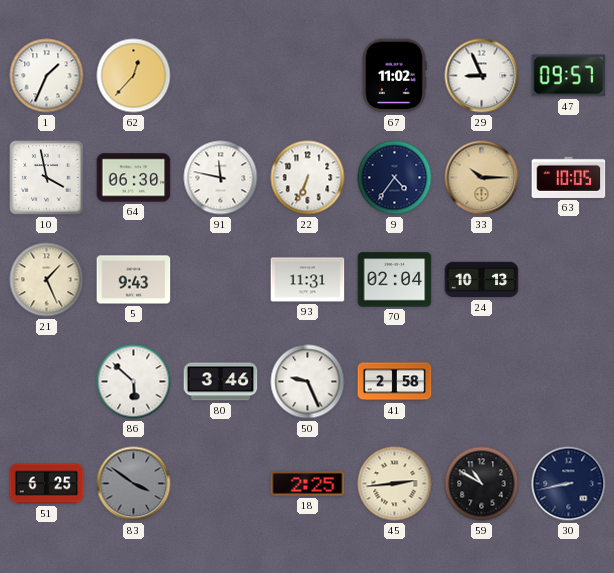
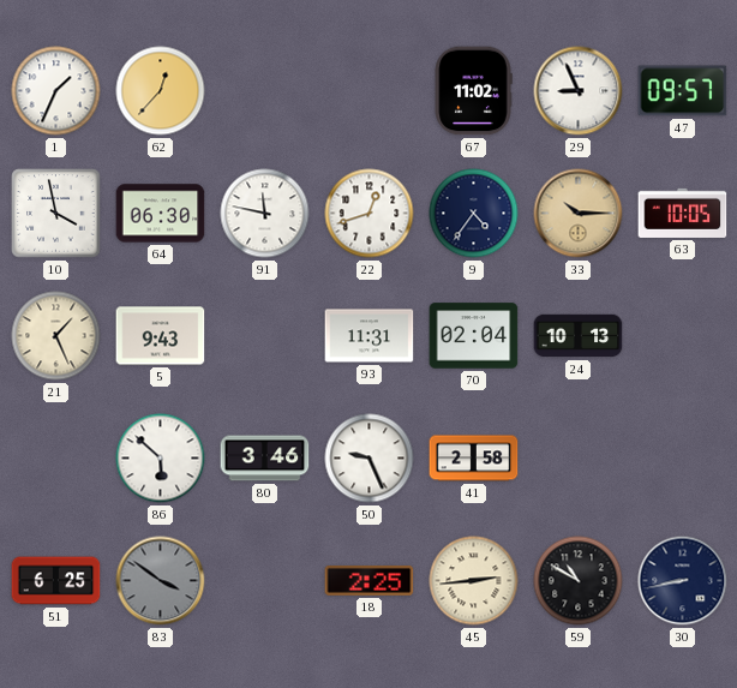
22: 6:34 -> 12:42
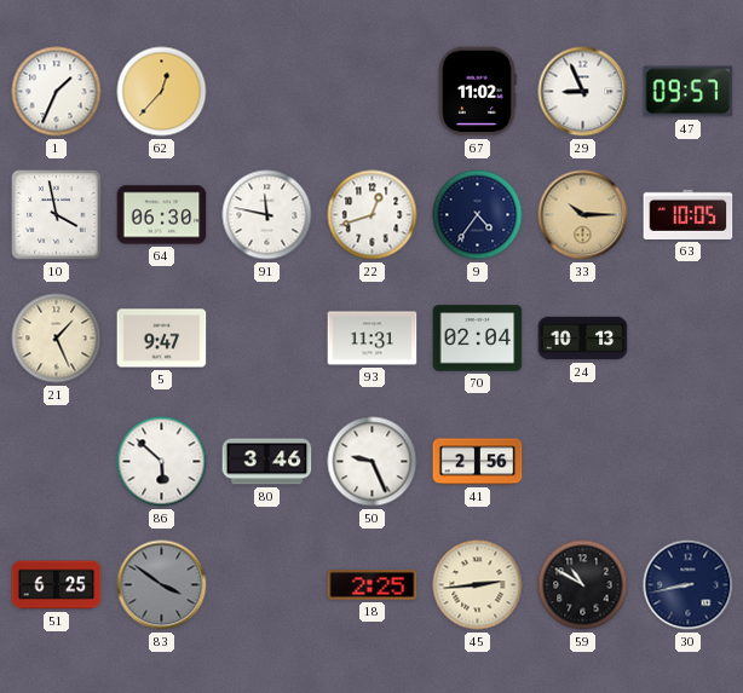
5: 9:43 -> 9:47
41: 2:58 -> 2:56
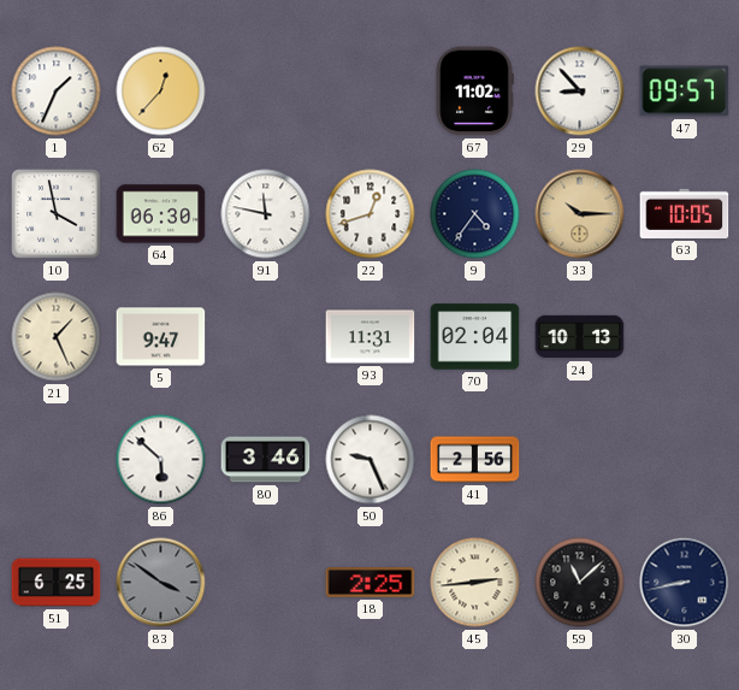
29: 8:56 -> 8:53
59: 10:50 -> 11:08
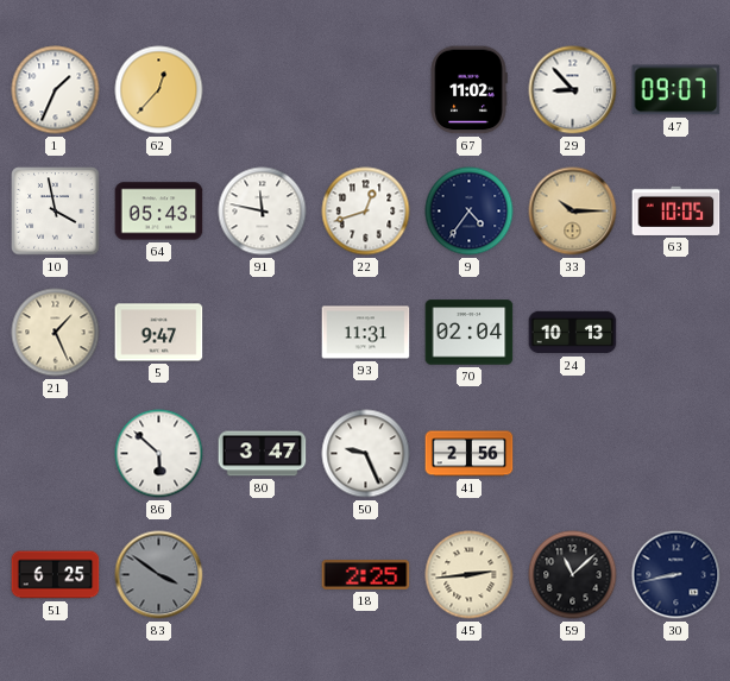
47: 09:57 -> 09:07
64: 06:30 -> 05:43
80: 3:46 -> 3:47
